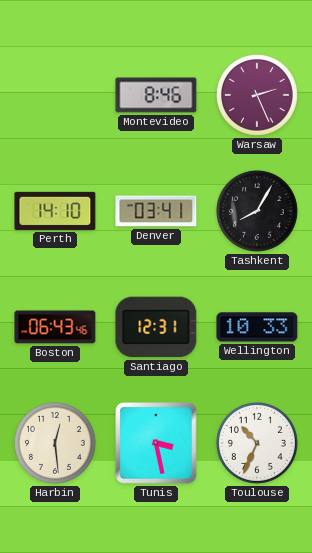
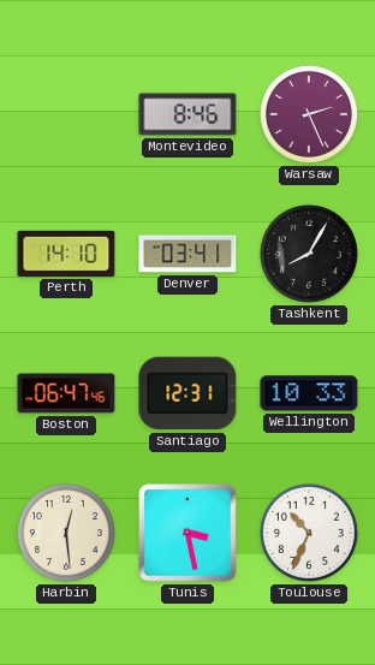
Boston: 06:43 -> 06:47
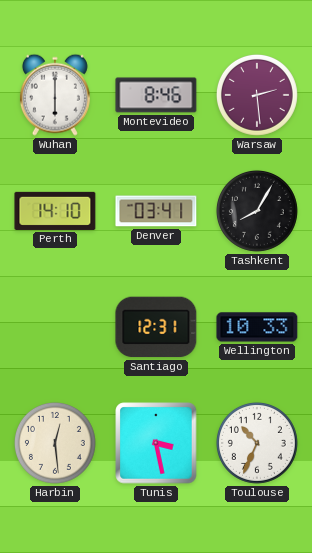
Wuhan: none -> 6:00
Warsaw: 2:26 -> 2:29
Boston: 06:47 -> none
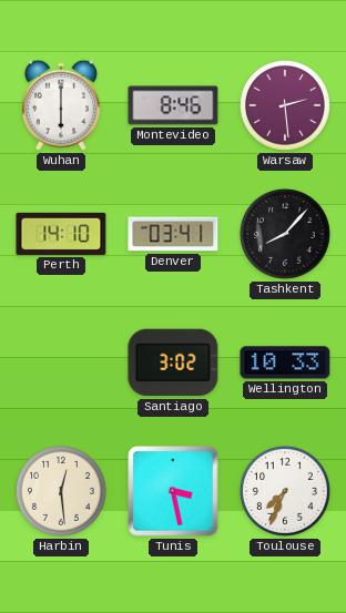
Tashkent: 8:05 -> 8:07
Santiago: 12:31 -> 3:02
Toulouse: 10:34 -> 7:34
